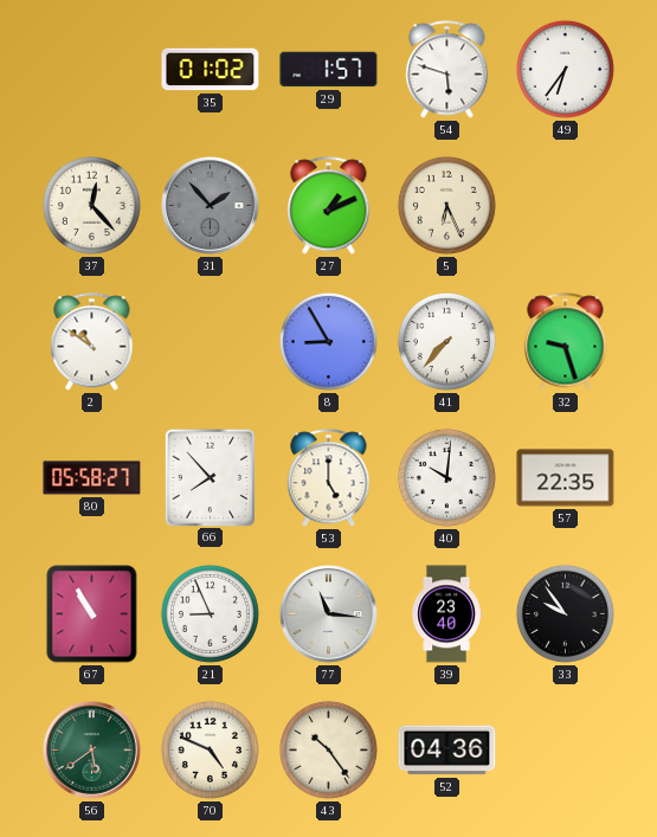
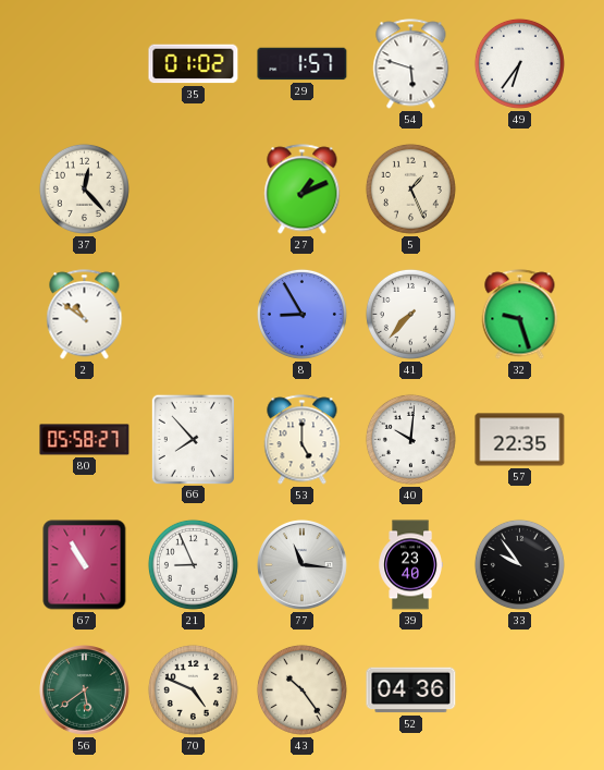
31: 1:53 -> none
5: 6:26 -> 1:26
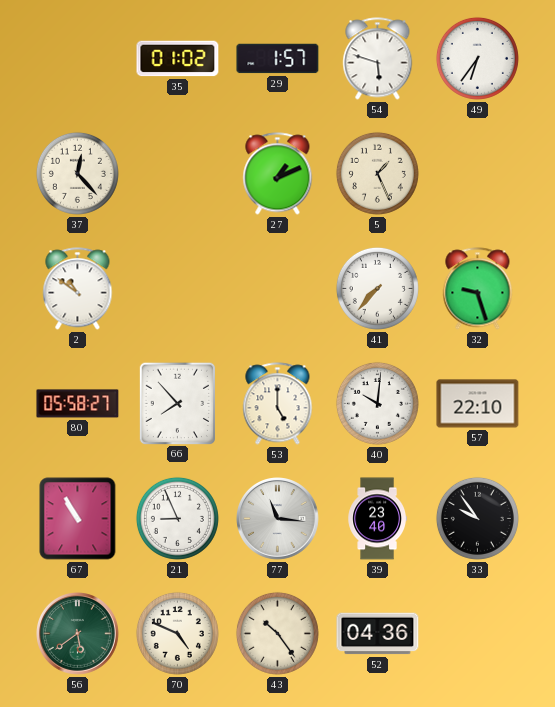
8: 8:55 -> none
57: 22:35 -> 22:10
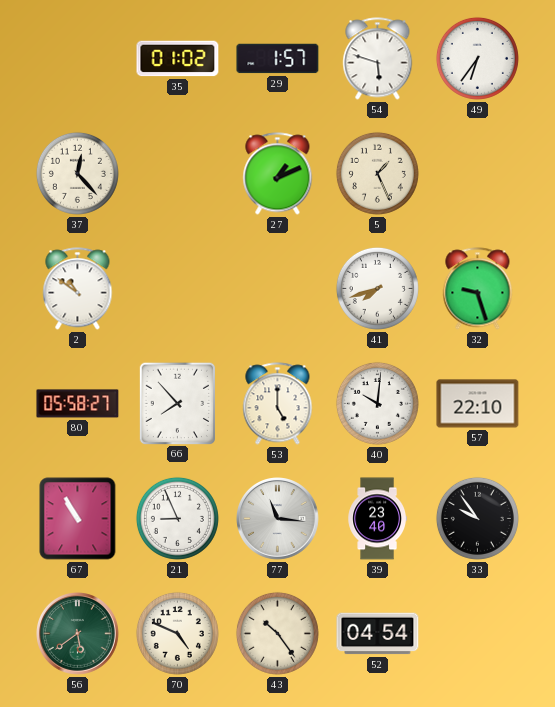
41: 7:37 -> 7:42
52: 04:36 -> 04:54
